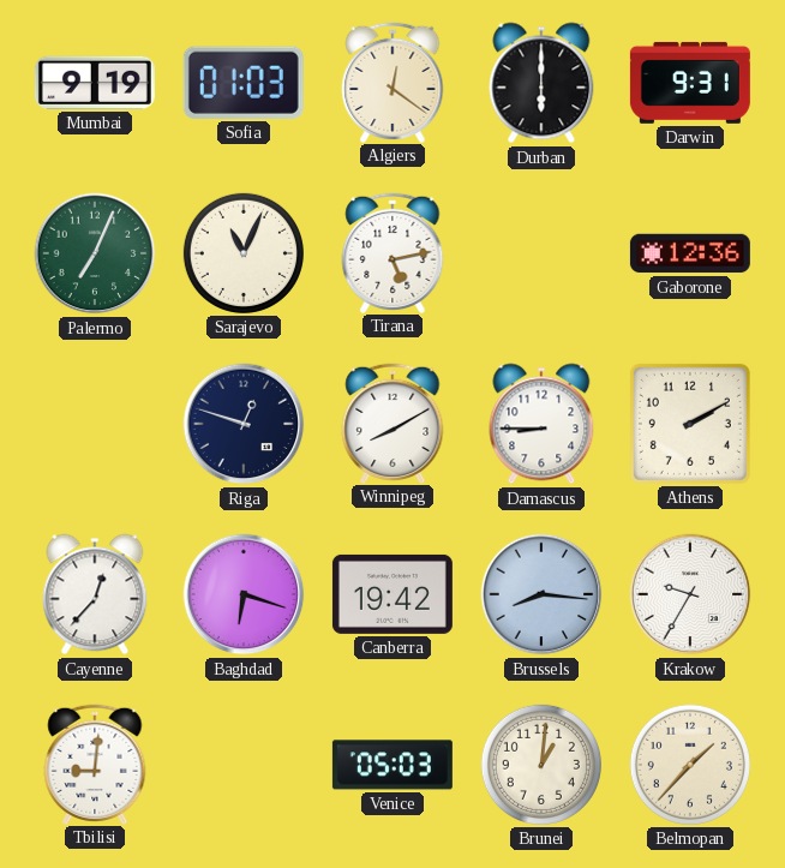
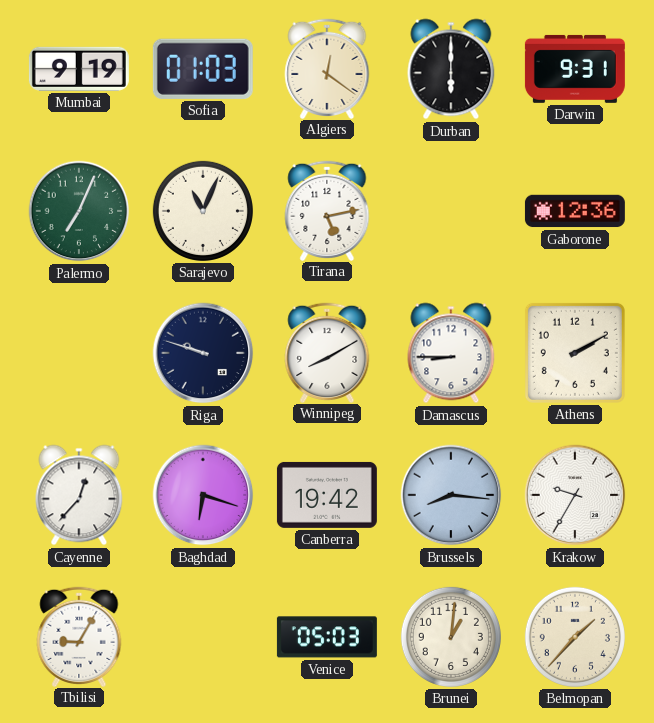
Riga: 12:48 -> 9:48
Tbilisi: 9:01 -> 9:05
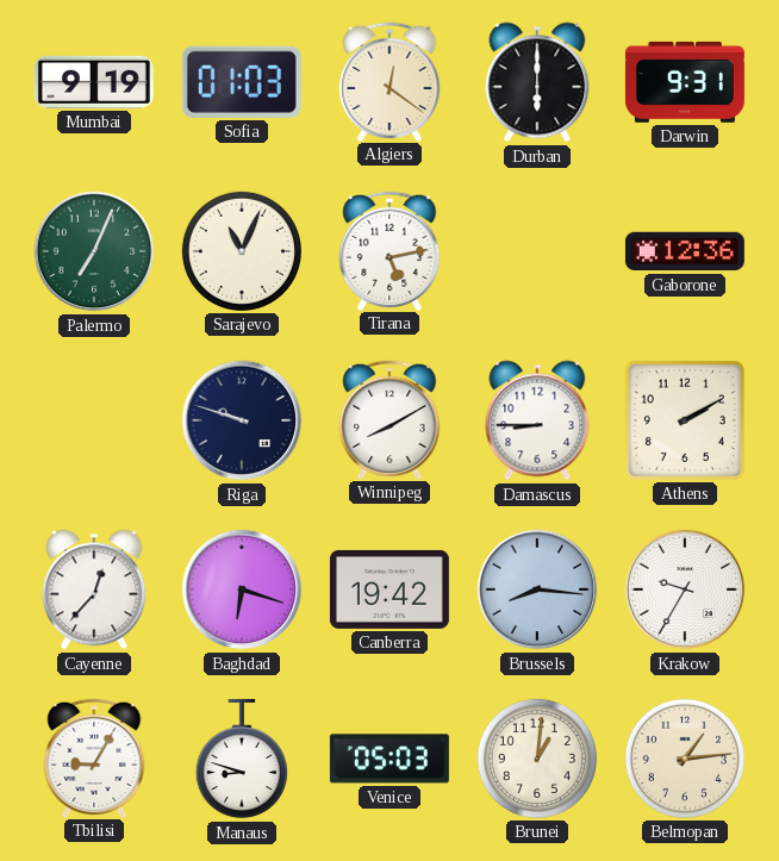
Manaus: none -> 8:48
Belmopan: 1:37 -> 1:14
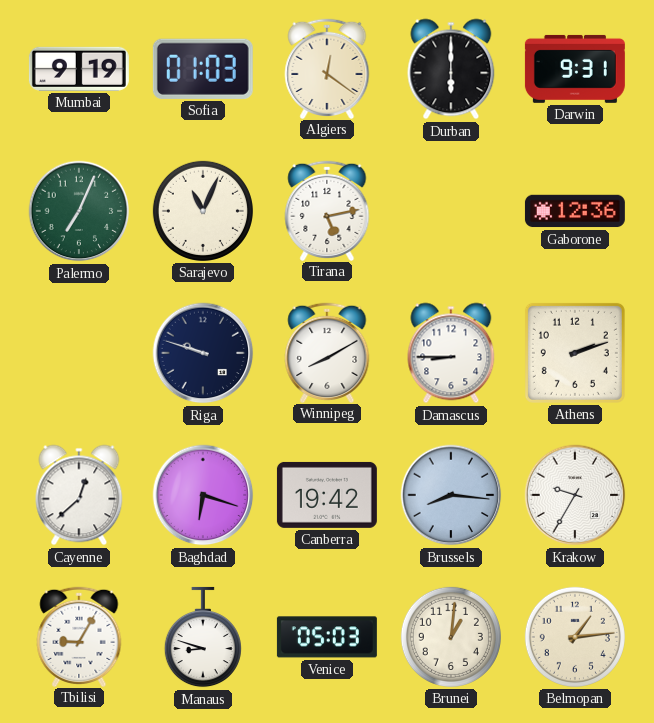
Athens: 2:10 -> 2:12
Cayenne: 12:37 -> 12:38
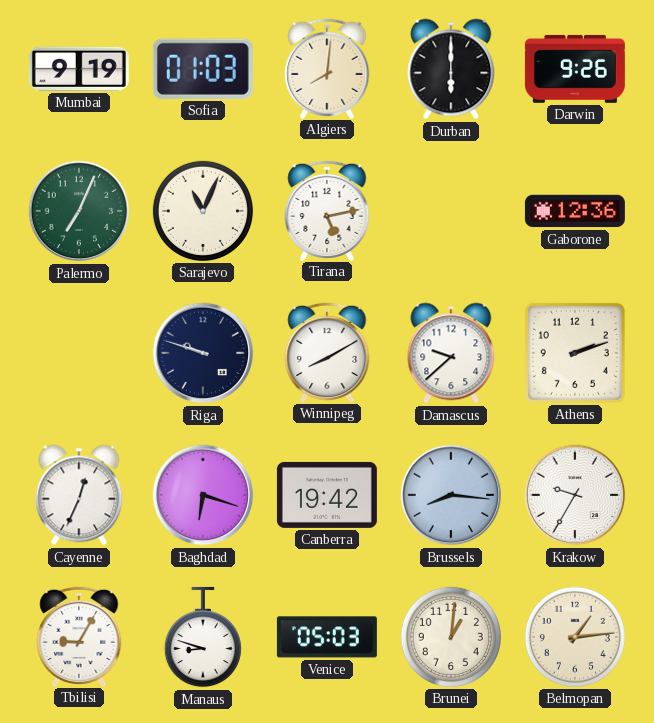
Algiers: 12:21 -> 8:01
Darwin: 9:31 -> 9:26
Damascus: 8:45 -> 9:38
Cayenne: 12:38 -> 12:34
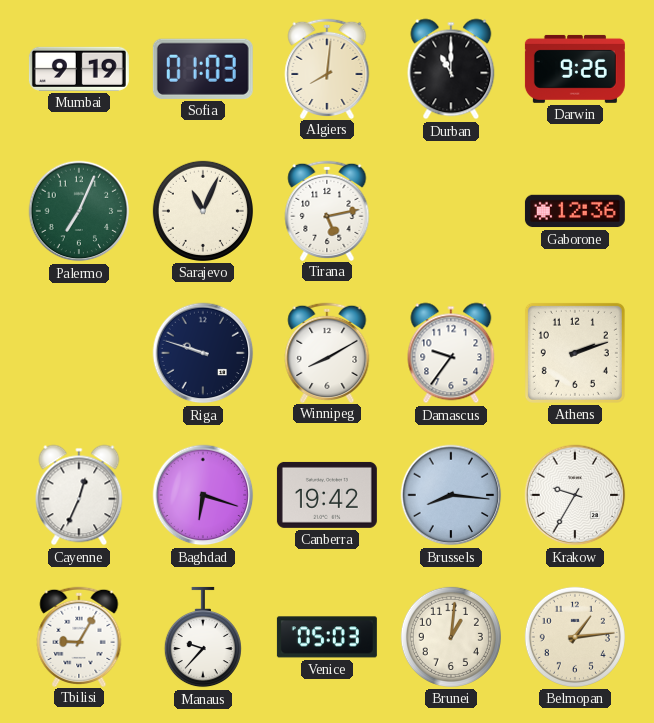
Durban: 6:00 -> 11:00
Damascus: 9:38 -> 9:36
Manaus: 8:48 -> 9:37
